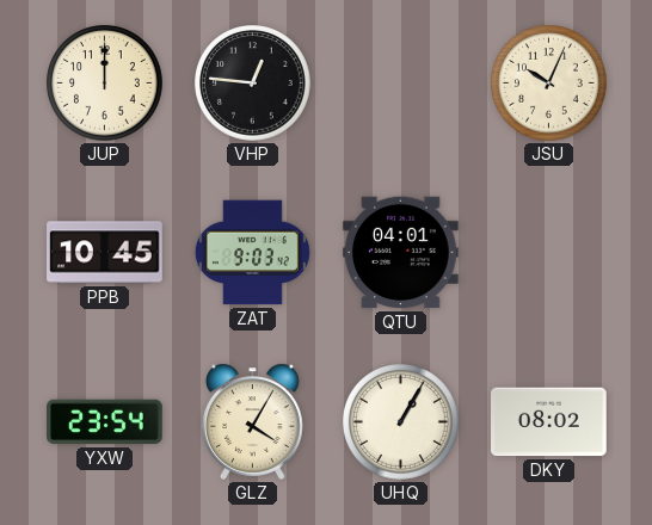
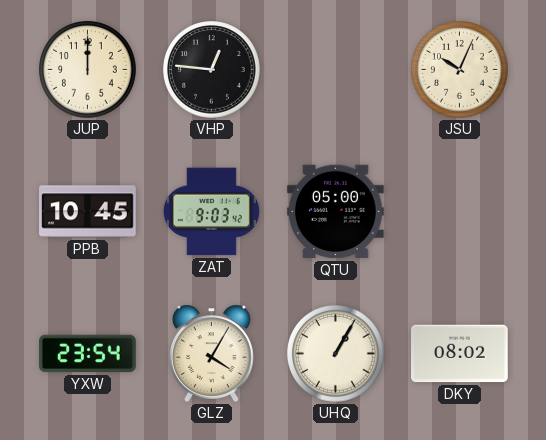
QTU: 04:01 -> 05:00
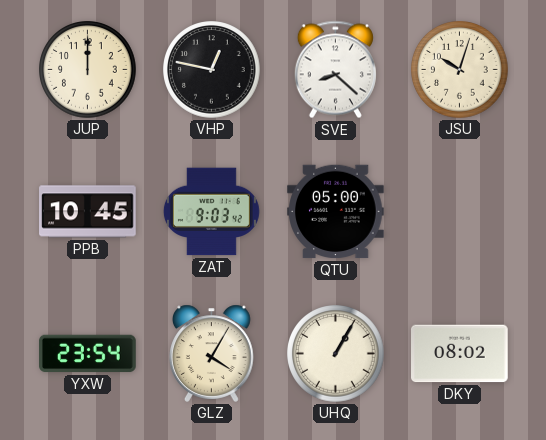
VHP: 12:46 -> 12:47
SVE: none -> 8:22
JSU: 10:04 -> 10:03
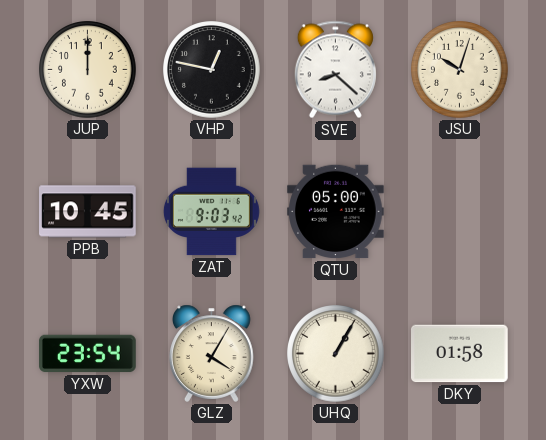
DKY: 08:02 -> 01:58
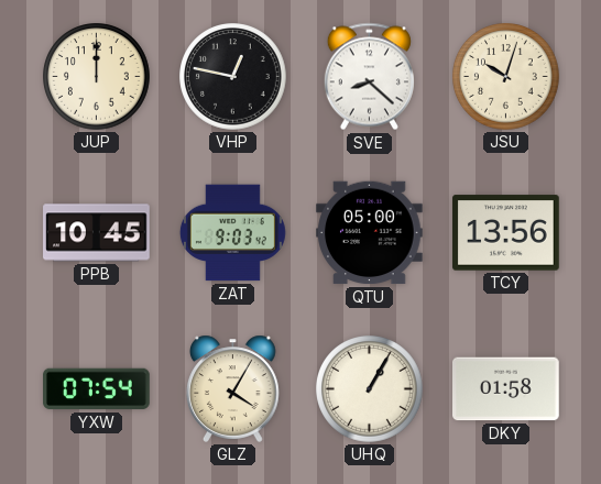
TCY: none -> 13:56
YXW: 23:54 -> 07:54
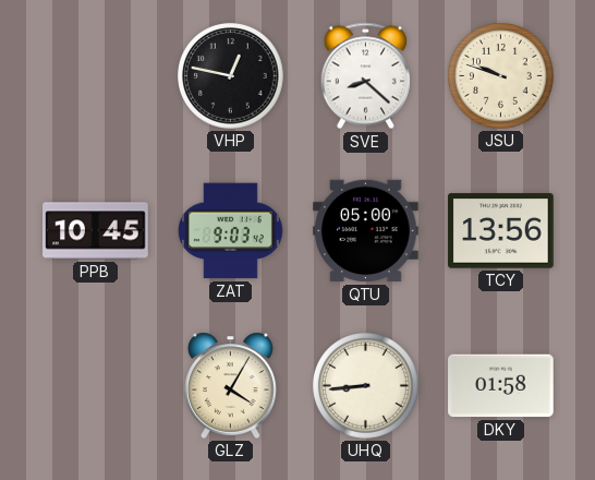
JUP: 12:00 -> none
JSU: 10:03 -> 9:48
YXW: 07:54 -> none
UHQ: 1:05 -> 8:44
